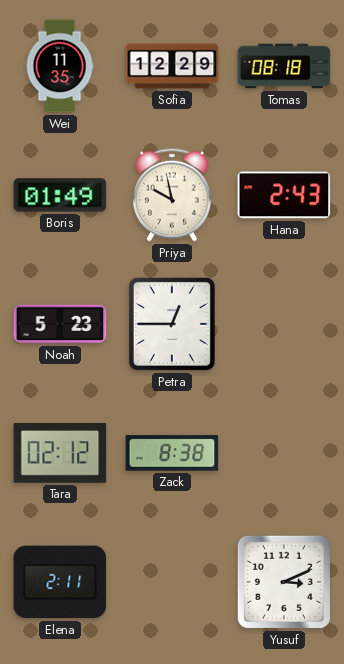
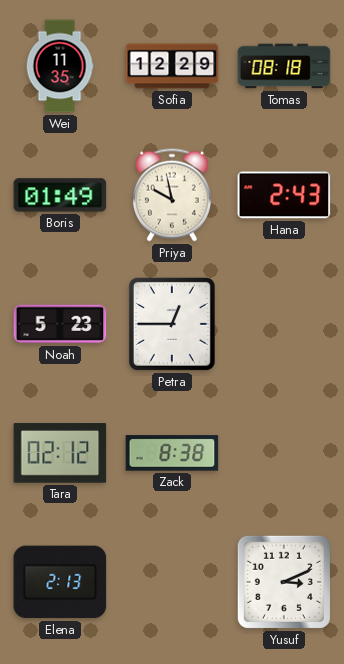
Elena: 2:11 -> 2:13
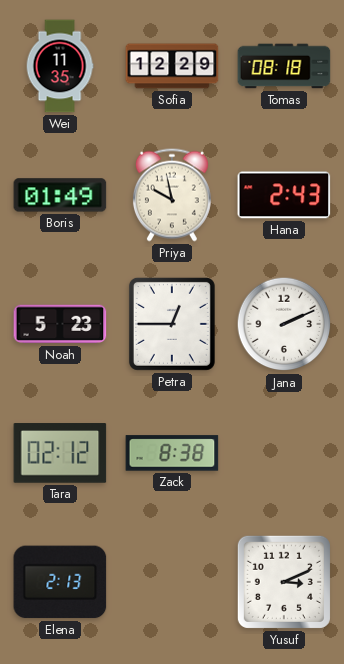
Jana: none -> 2:11
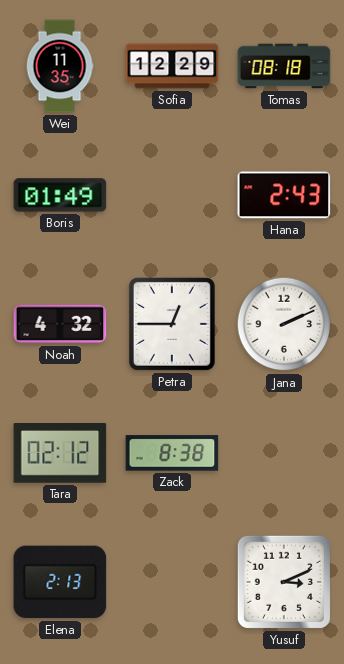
Priya: 9:58 -> none
Noah: 5:23 -> 4:32
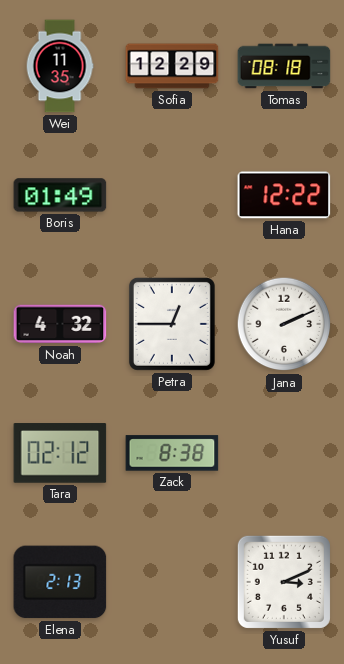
Hana: 2:43 -> 12:22
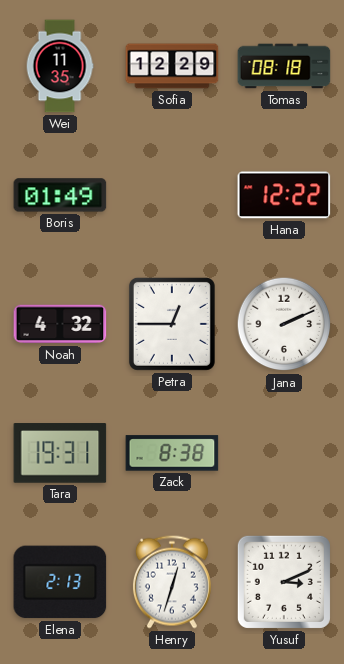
Tara: 02:12 -> 19:31
Henry: none -> 12:33
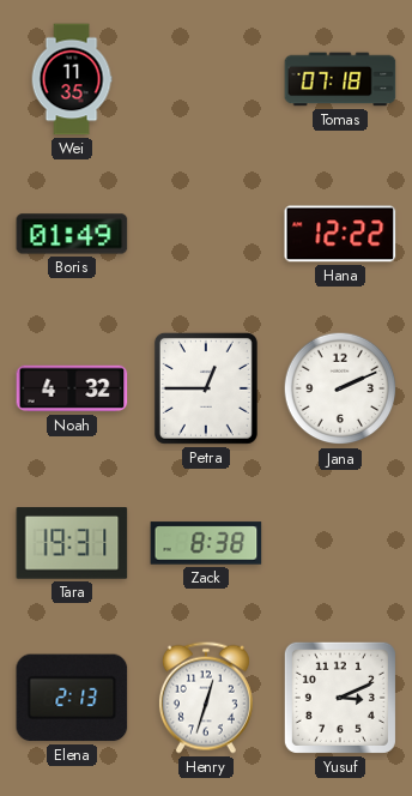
Sofia: 12:29 -> none
Tomas: 08:18 -> 07:18
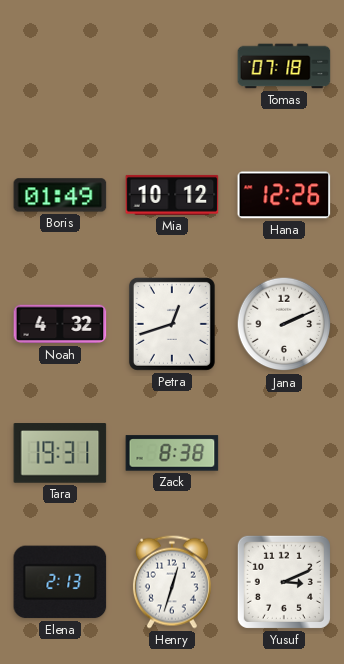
Wei: 11:35 -> none
Mia: none -> 10:12
Hana: 12:22 -> 12:26
Petra: 12:45 -> 12:42
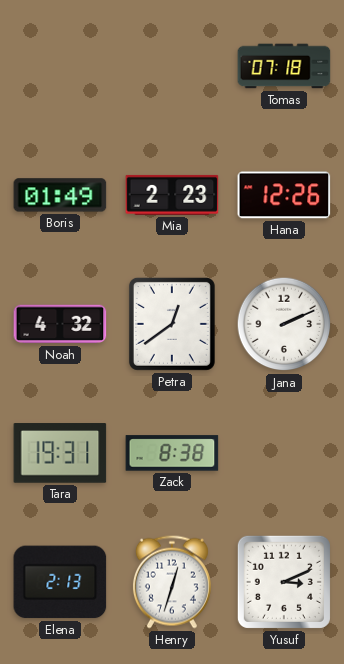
Mia: 10:12 -> 2:23
Petra: 12:42 -> 12:39
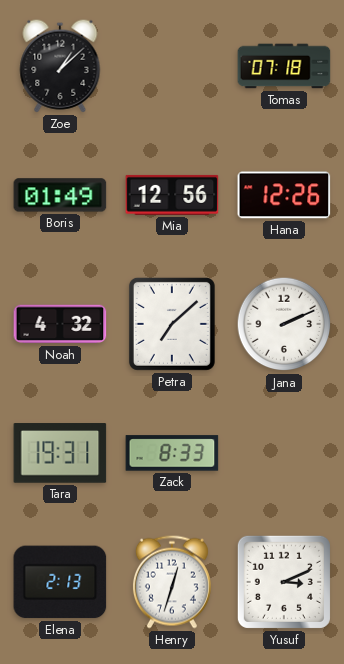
Zoe: none -> 1:08
Mia: 2:23 -> 12:56
Petra: 12:39 -> 7:08
Zack: 8:38 -> 8:33
